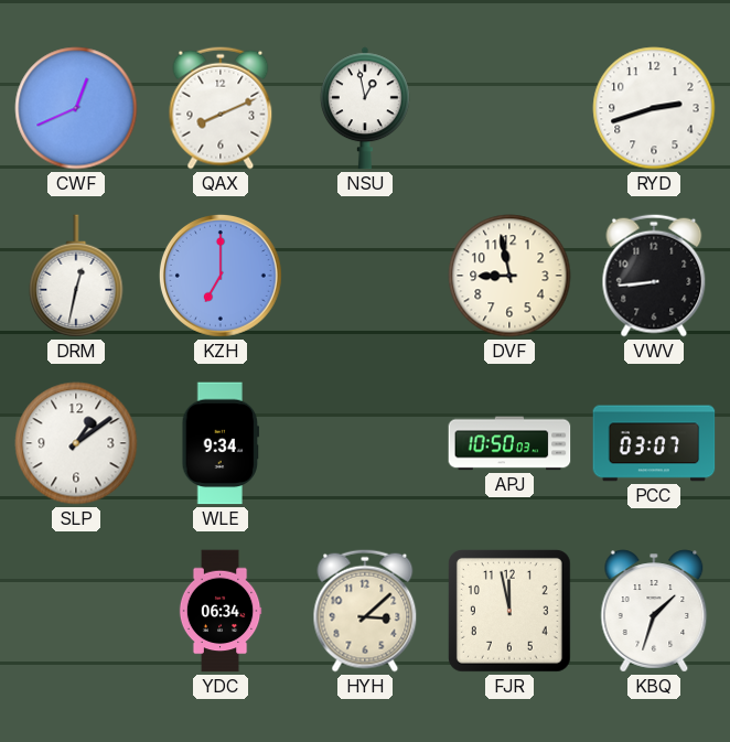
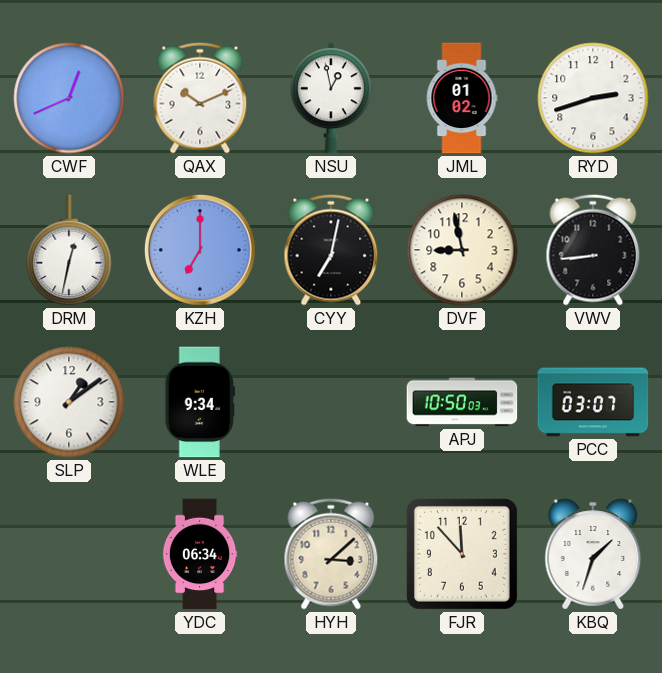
QAX: 8:11 -> 10:11
JML: none -> 01:02
CYY: none -> 7:02
FJR: 11:58 -> 11:53
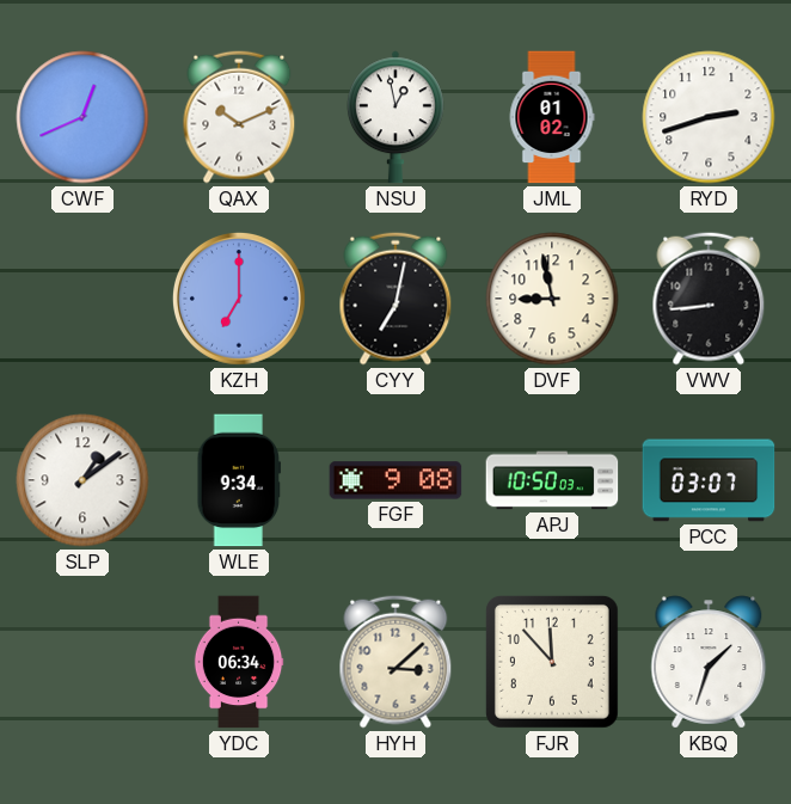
DRM: 12:32 -> none
FGF: none -> 9:08
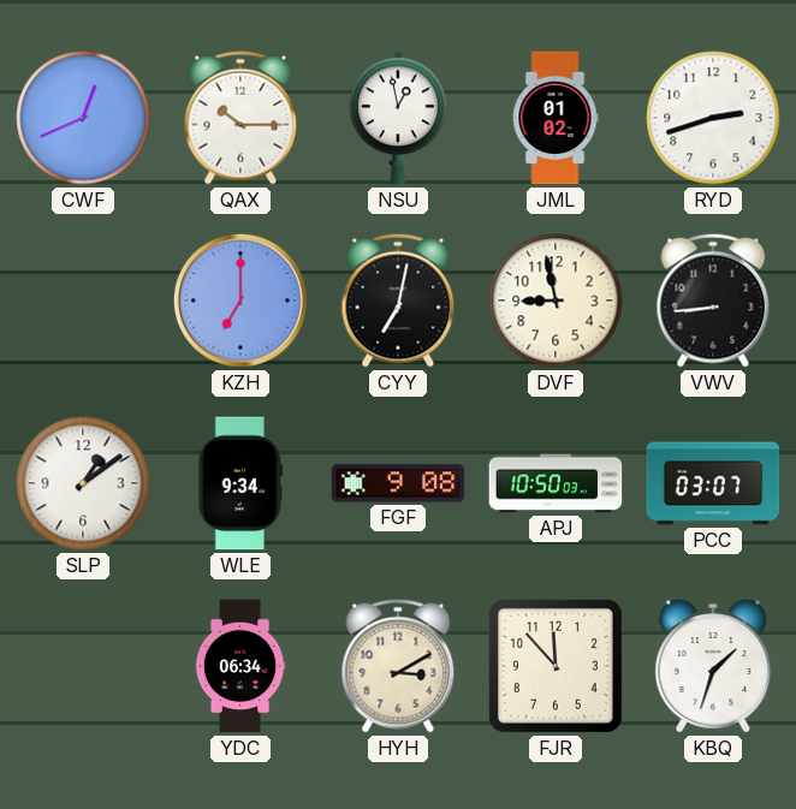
QAX: 10:11 -> 10:15
HYH: 3:08 -> 3:10
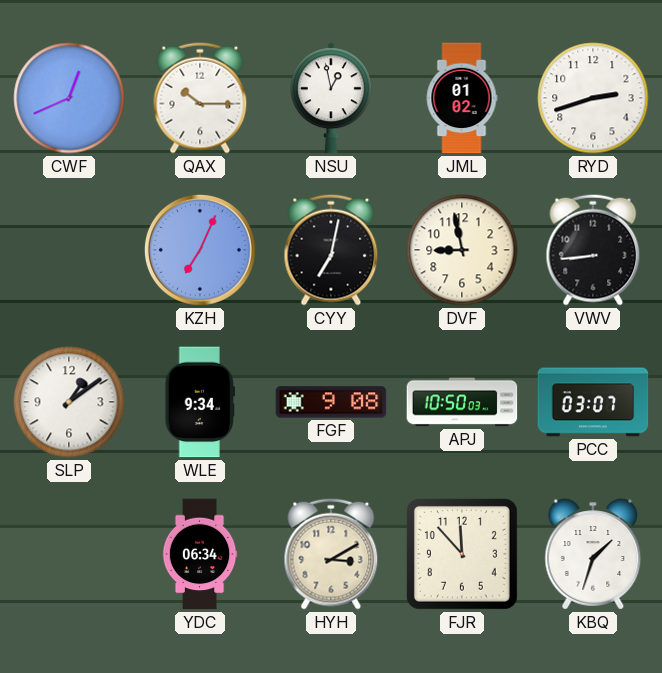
KZH: 7:00 -> 7:04
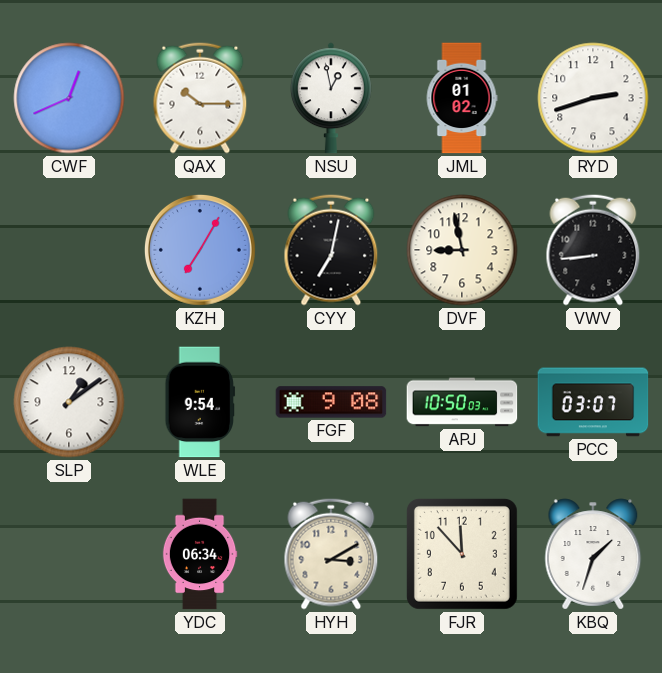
KZH: 7:04 -> 7:05
WLE: 9:34 -> 9:54
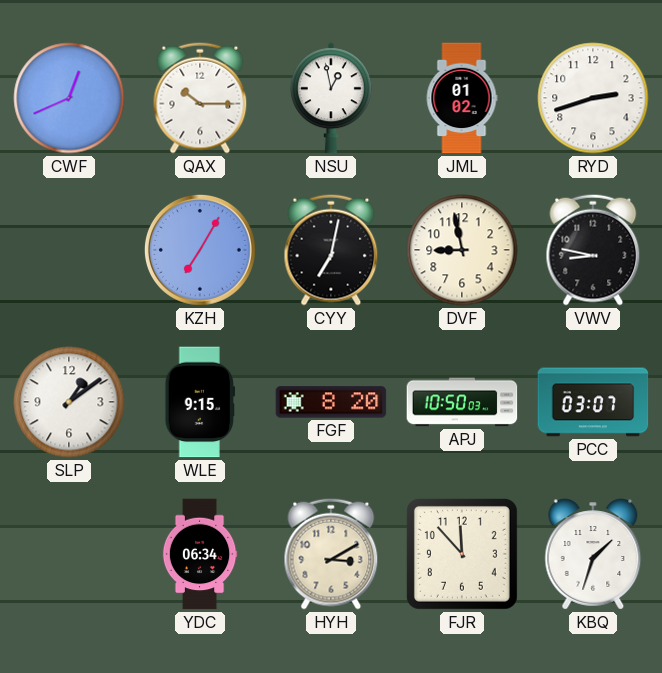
VWV: 8:44 -> 8:47
WLE: 9:54 -> 9:15
FGF: 9:08 -> 8:20
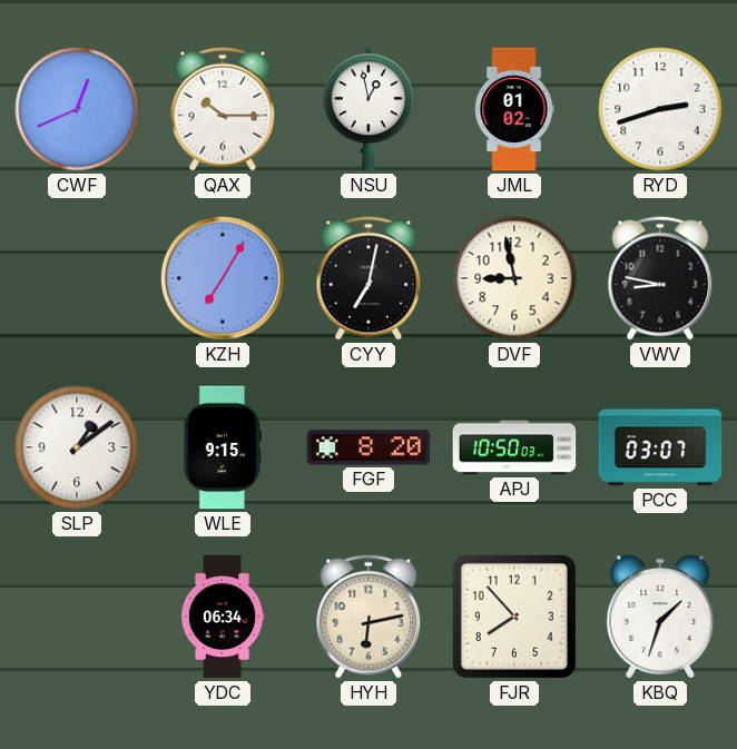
HYH: 3:10 -> 6:13
FJR: 11:53 -> 7:53
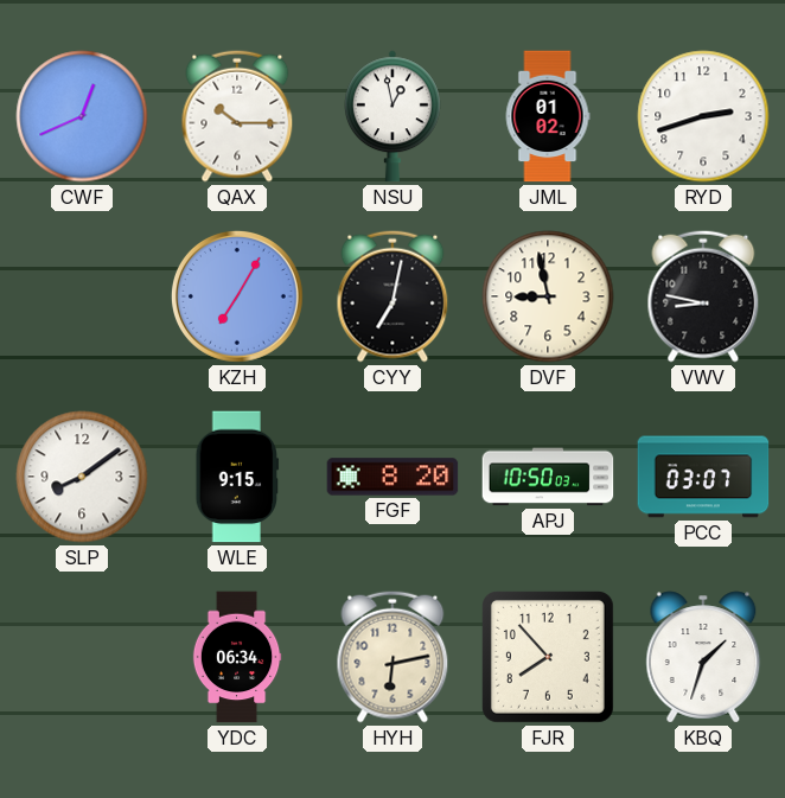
SLP: 1:09 -> 8:09
